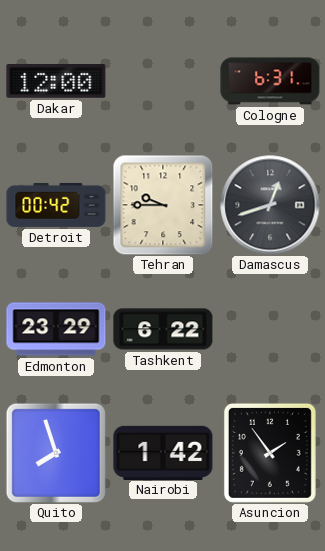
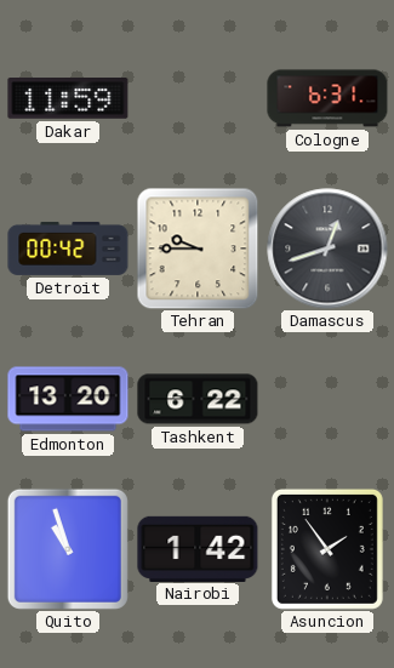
Dakar: 12:00 -> 11:59
Edmonton: 23:29 -> 13:20
Quito: 7:57 -> 10:57
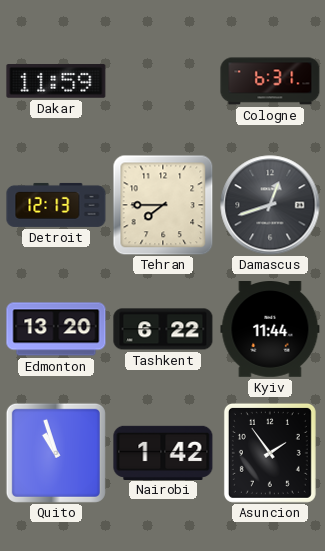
Detroit: 00:42 -> 12:13
Tehran: 9:45 -> 7:45
Kyiv: none -> 11:44
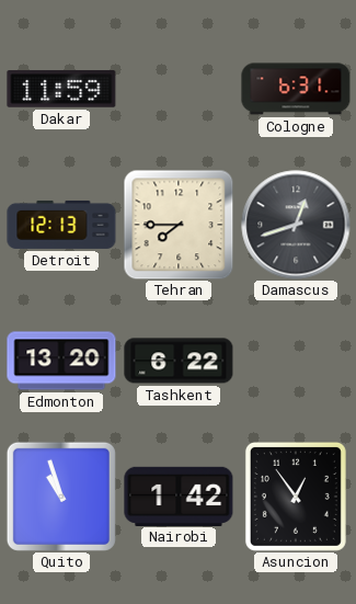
Kyiv: 11:44 -> none
Asuncion: 1:54 -> 12:54
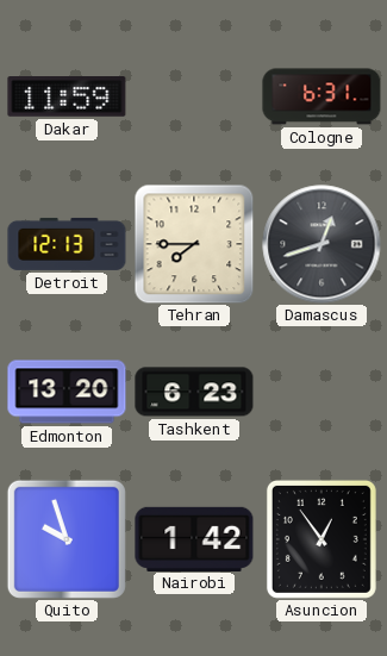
Tashkent: 6:22 -> 6:23
Quito: 10:57 -> 9:57
